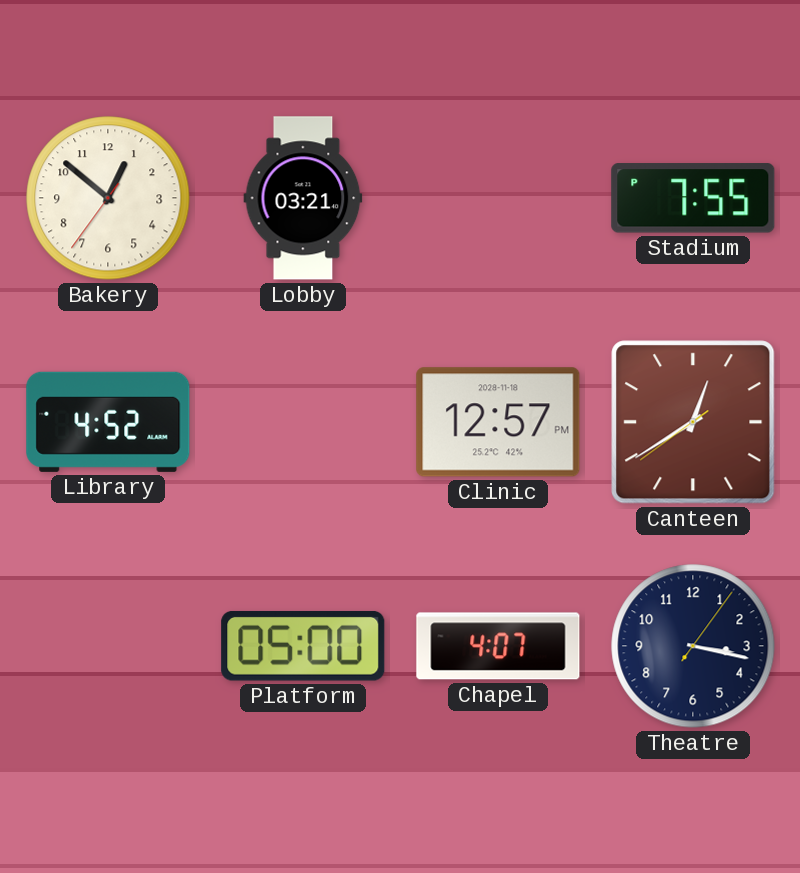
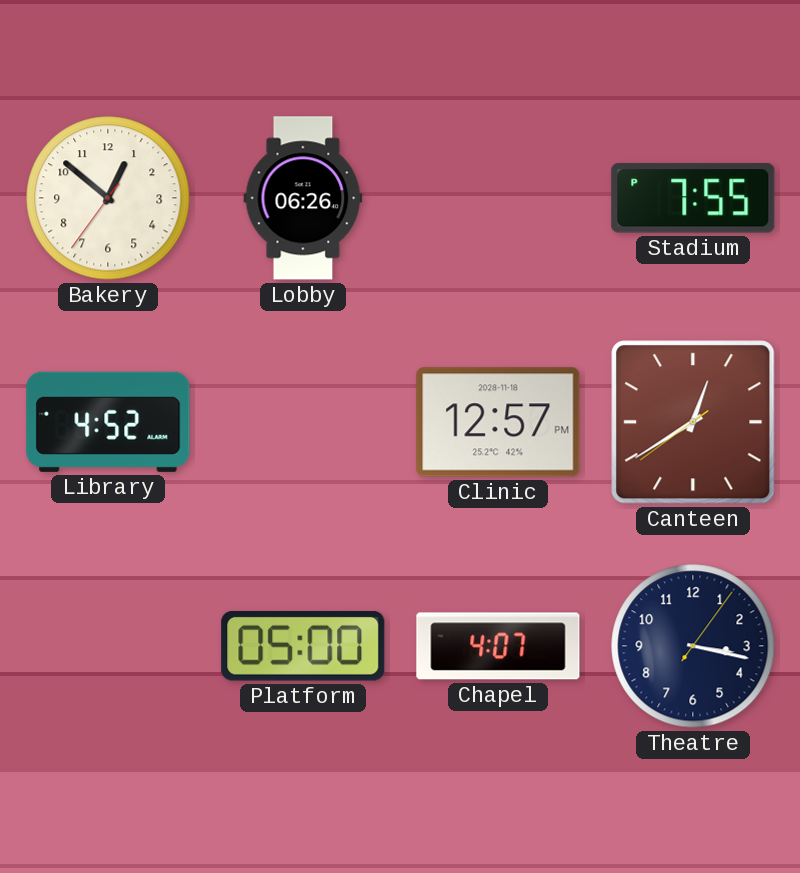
Lobby: 03:21 -> 06:26
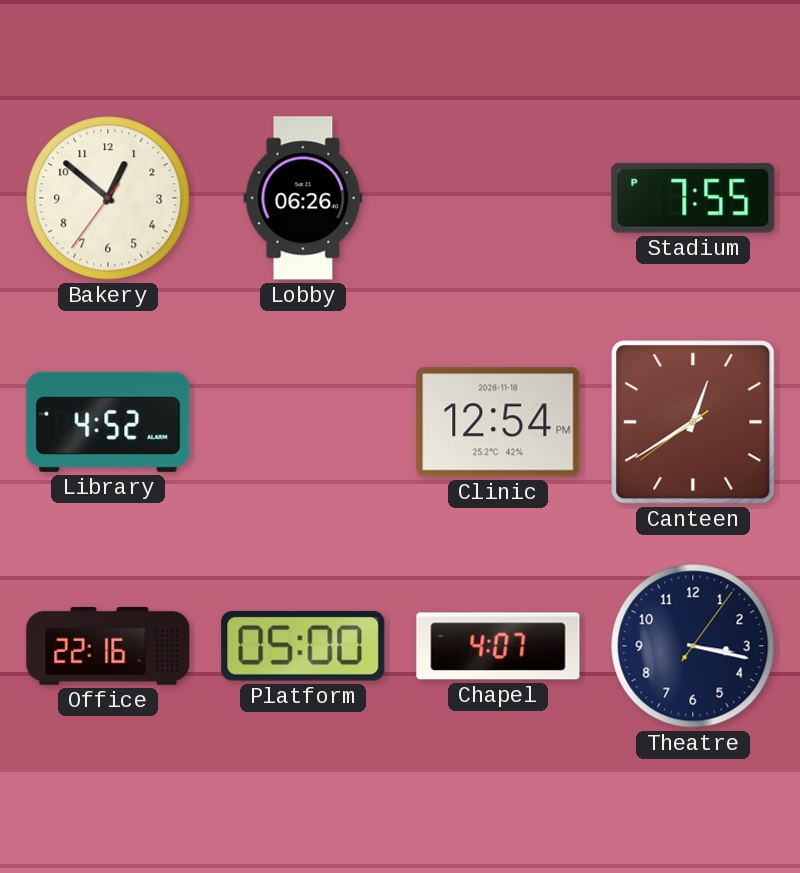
Clinic: 12:57 -> 12:54
Office: none -> 22:16
